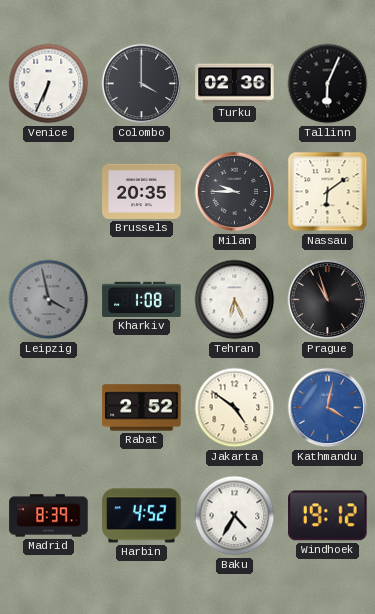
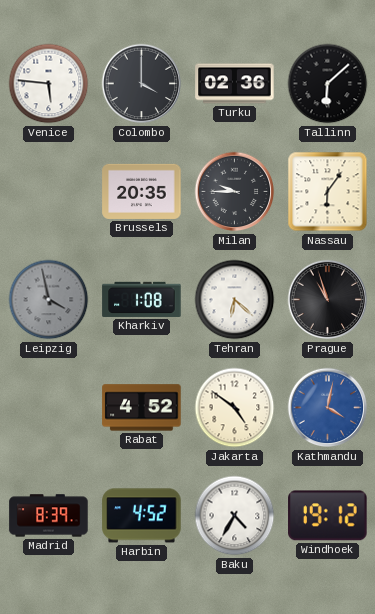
Venice: 6:34 -> 5:46
Tallinn: 6:04 -> 6:08
Nassau: 6:09 -> 6:06
Tehran: 6:26 -> 6:22
Rabat: 2:52 -> 4:52
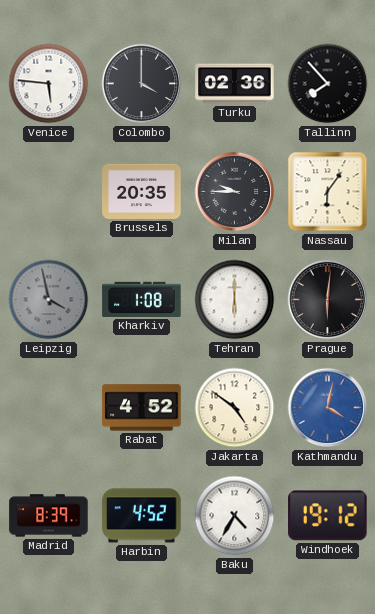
Tallinn: 6:08 -> 7:53
Tehran: 6:22 -> 6:00
Prague: 10:57 -> 6:01
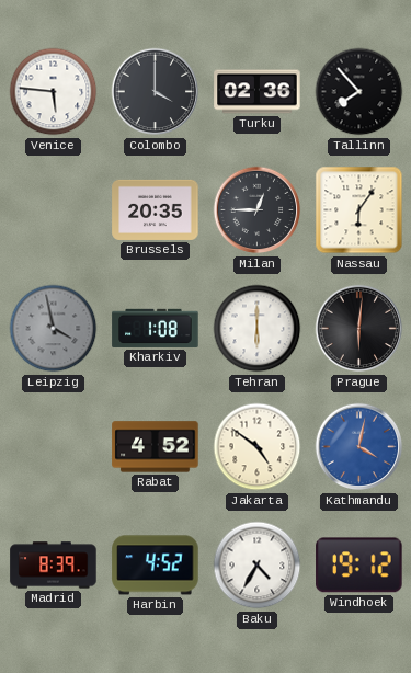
Milan: 9:45 -> 12:45
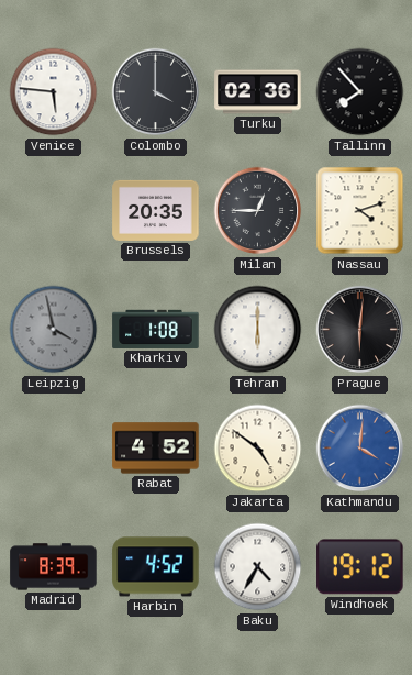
Nassau: 6:06 -> 4:12
Kathmandu: 4:02 -> 4:01
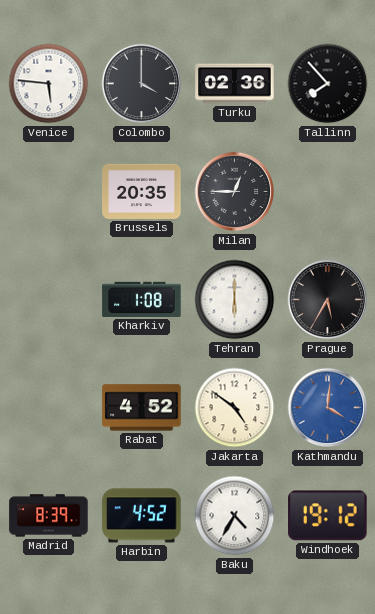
Nassau: 4:12 -> none
Leipzig: 3:58 -> none
Prague: 6:01 -> 5:35
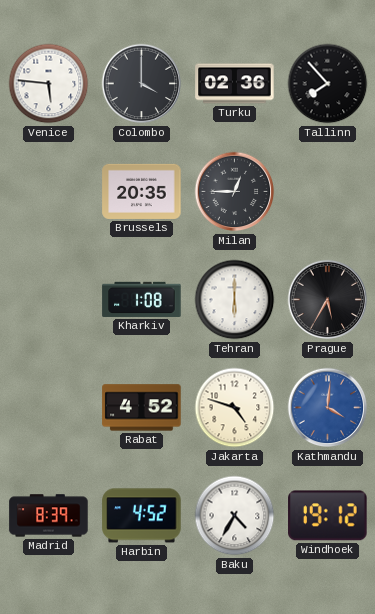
Jakarta: 4:51 -> 4:48
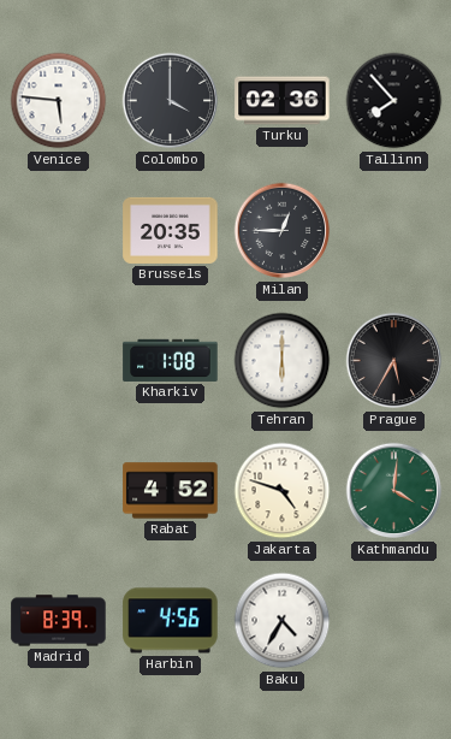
Kathmandu dial: blue -> green
Harbin: 4:52 -> 4:56
Windhoek: 19:12 -> none
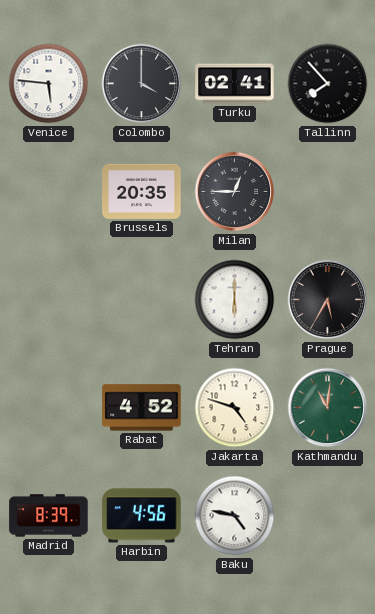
Turku: 02:36 -> 02:41
Kharkiv: 1:08 -> none
Kathmandu: 4:01 -> 11:01
Baku: 4:35 -> 4:47
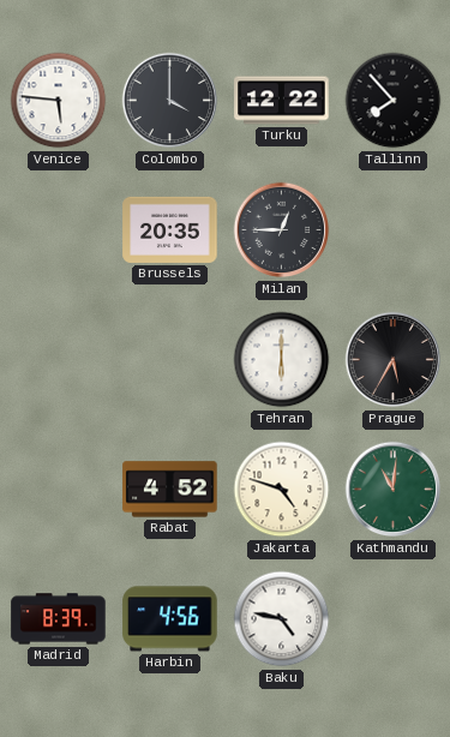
Turku: 02:41 -> 12:22
